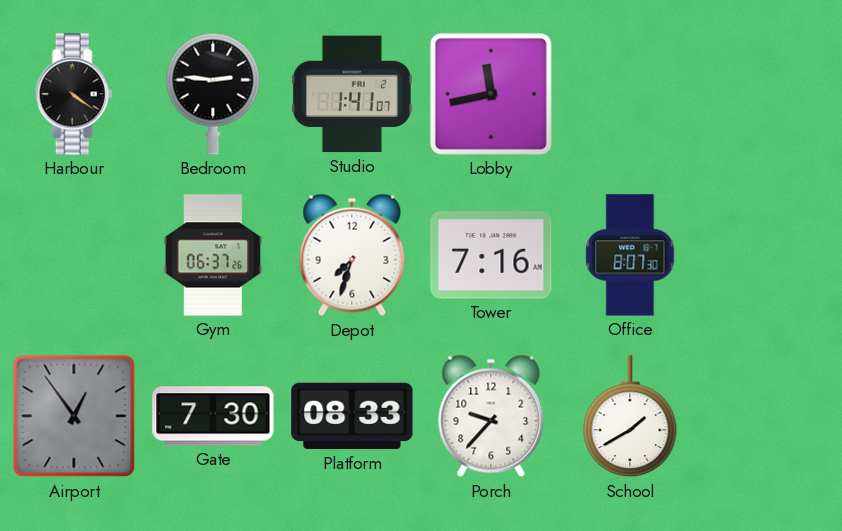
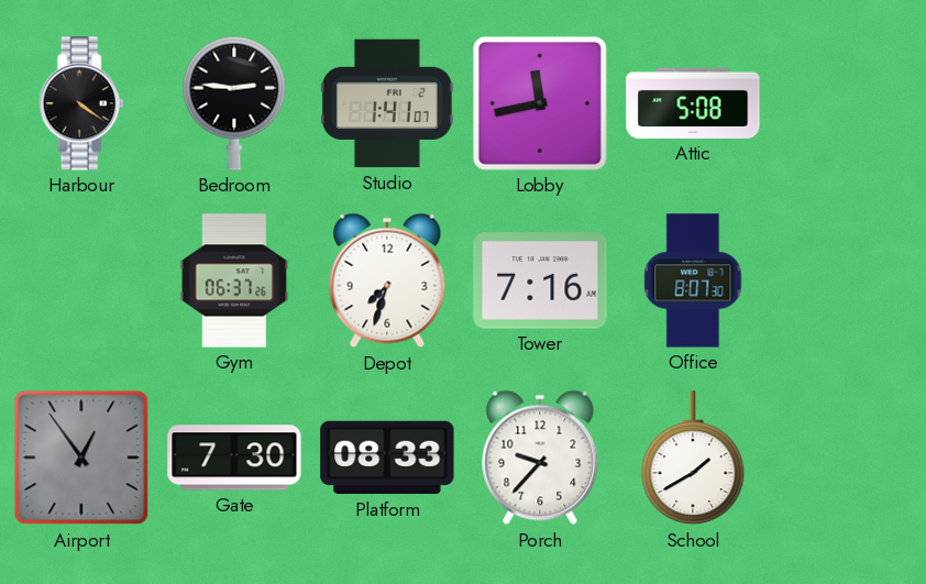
Attic: none -> 5:08
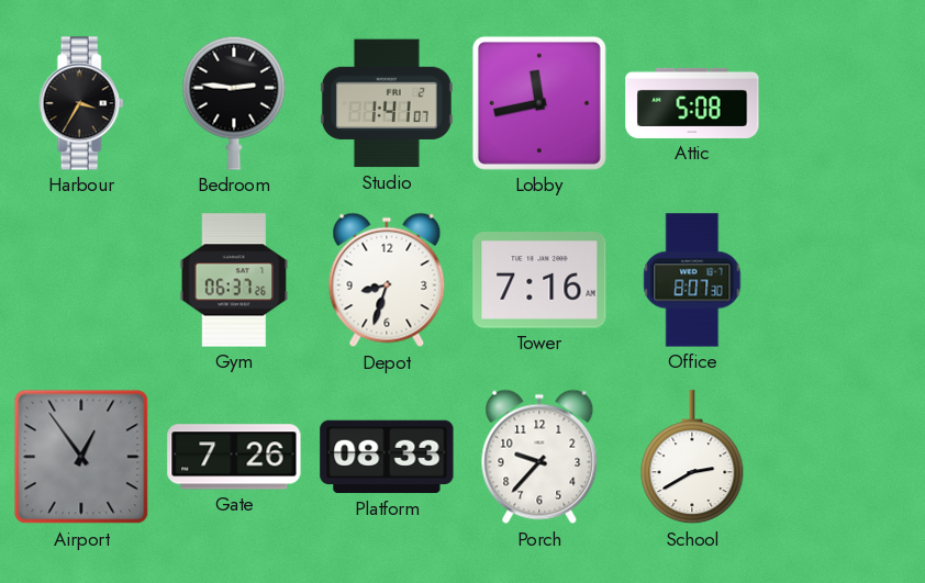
Harbour: 4:21 -> 3:35
Depot: 7:33 -> 8:33
Gate: 7:30 -> 7:26
School: 1:40 -> 2:40
